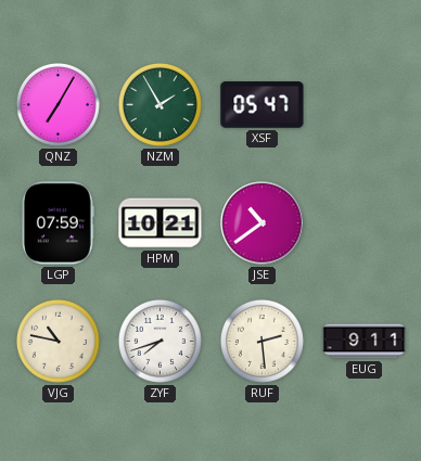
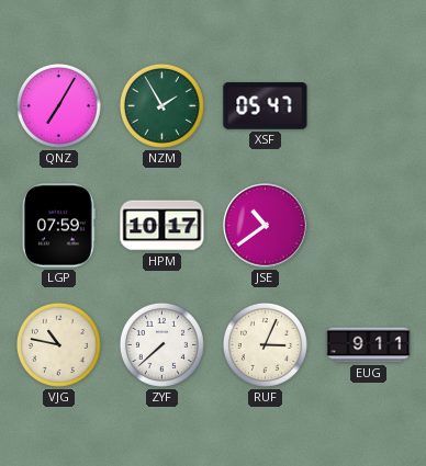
HPM: 10:21 -> 10:17
ZYF: 7:42 -> 7:38
RUF: 2:29 -> 3:04
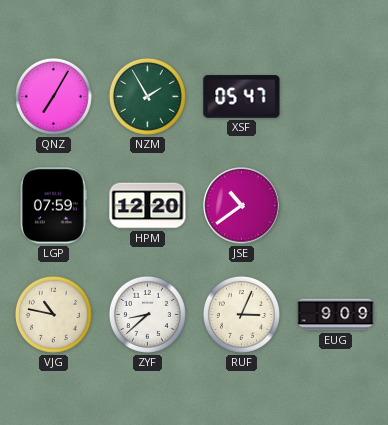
HPM: 10:17 -> 12:20
ZYF: 7:38 -> 8:38
EUG: 9:11 -> 9:09
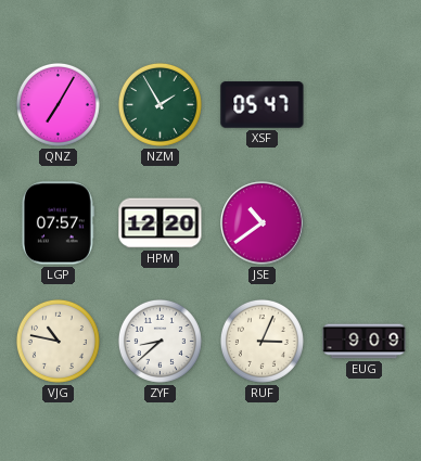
LGP: 07:59 -> 07:57
